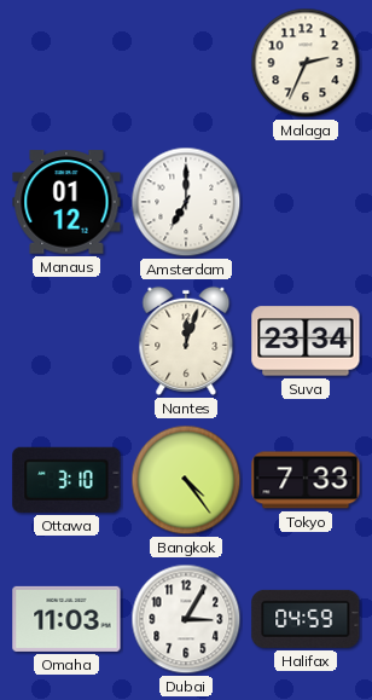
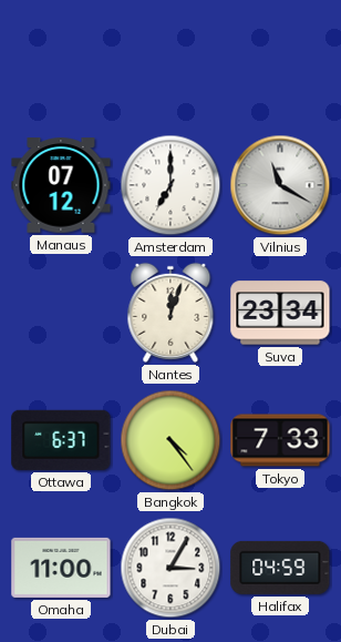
Malaga: 2:34 -> none
Manaus: 01:12 -> 07:12
Vilnius: none -> 11:20
Ottawa: 3:10 -> 6:37
Omaha: 11:03 -> 11:00
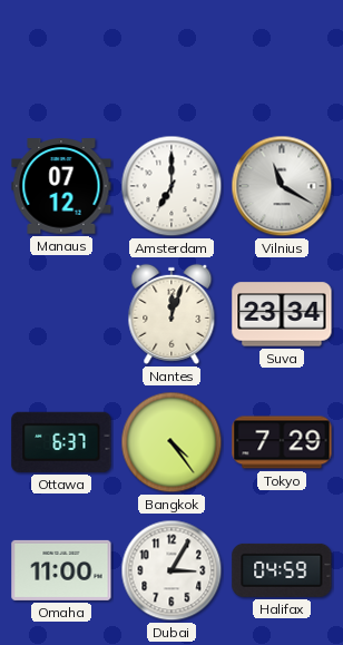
Tokyo: 7:33 -> 7:29
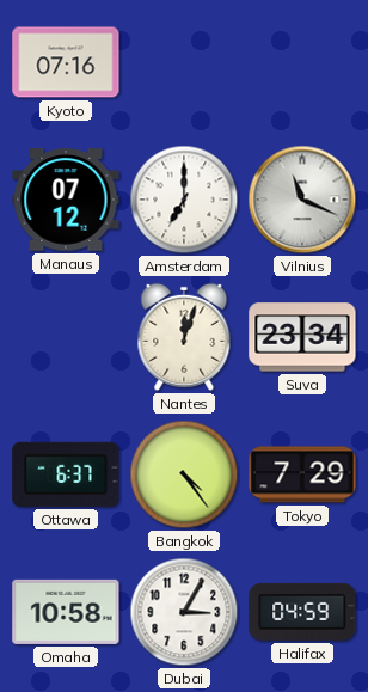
Kyoto: none -> 07:16
Vilnius: 11:20 -> 11:19
Omaha: 11:00 -> 10:58
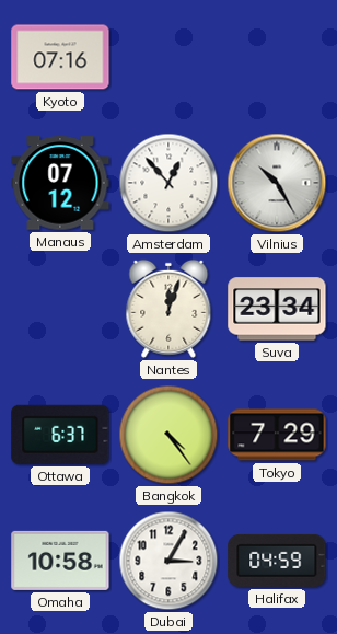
Amsterdam: 7:00 -> 12:53
Vilnius: 11:19 -> 10:25
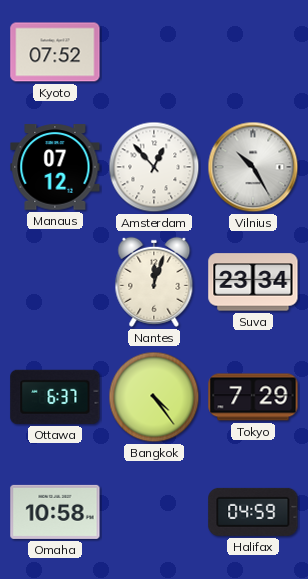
Kyoto: 07:16 -> 07:52
Dubai: 3:05 -> none
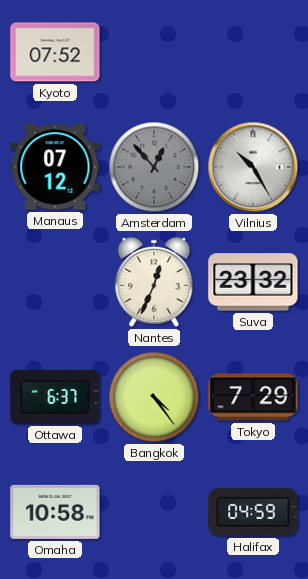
Amsterdam dial: white -> grey
Nantes: 12:03 -> 12:34
Suva: 23:34 -> 23:32
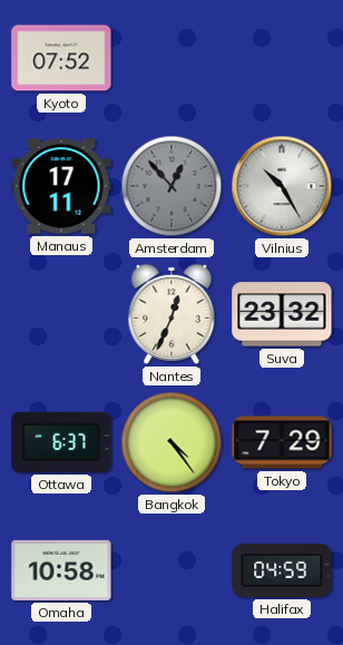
Manaus: 07:12 -> 17:11
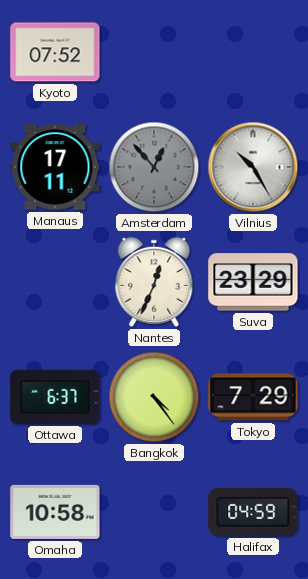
Suva: 23:32 -> 23:29
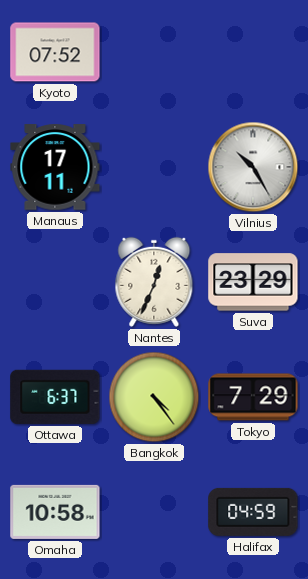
Amsterdam: 12:53 -> none
